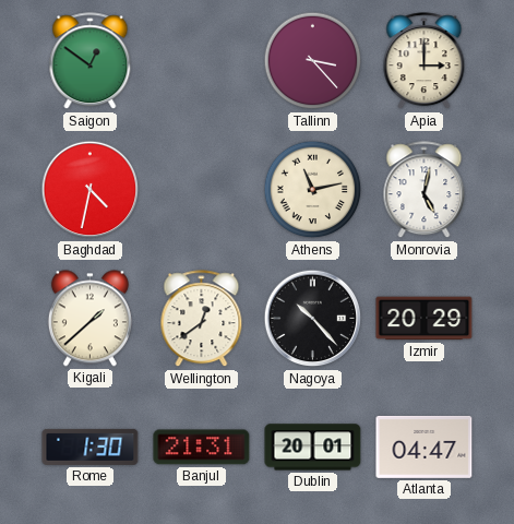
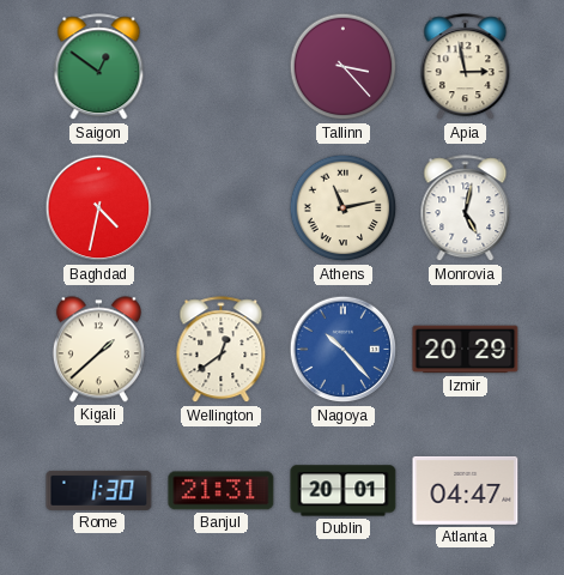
Apia: 3:00 -> 2:58
Nagoya dial: black -> blue
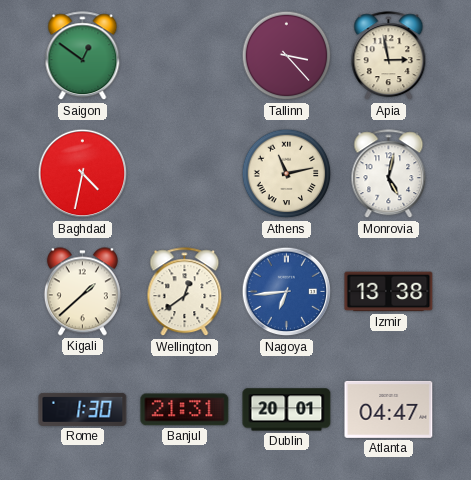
Nagoya: 10:23 -> 6:44
Izmir: 20:29 -> 13:38
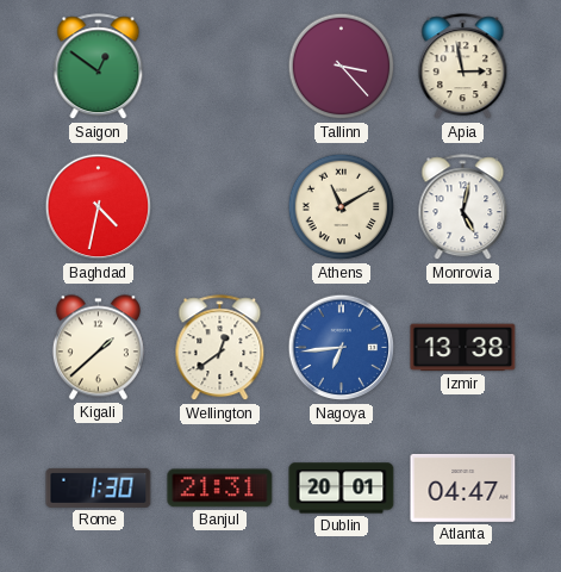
Athens: 11:13 -> 11:10
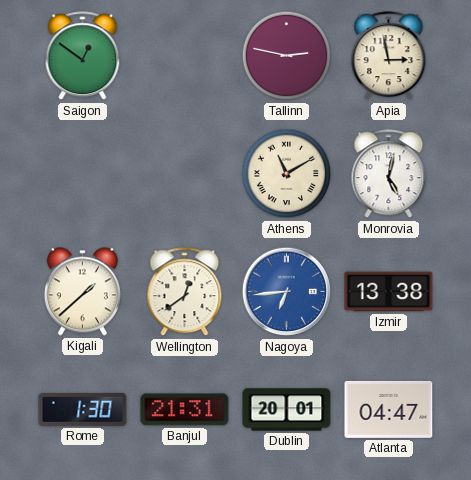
Tallinn: 3:23 -> 2:47
Baghdad: 4:32 -> none
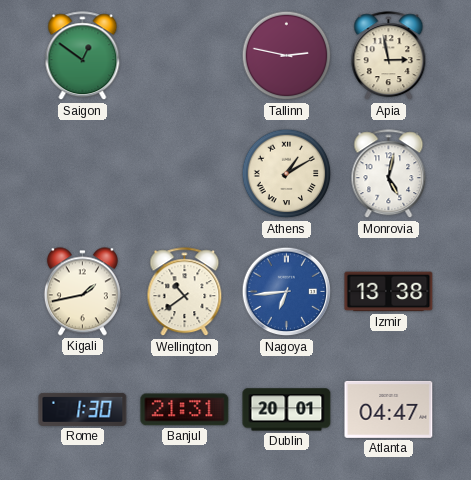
Athens: 11:10 -> 1:10
Kigali: 1:38 -> 1:43
Wellington: 12:39 -> 10:39
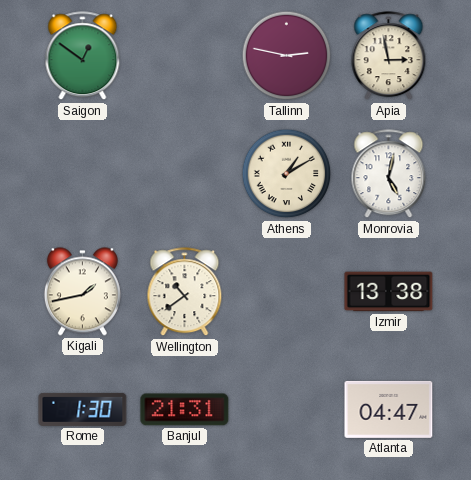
Nagoya: 6:44 -> none
Dublin: 20:01 -> none
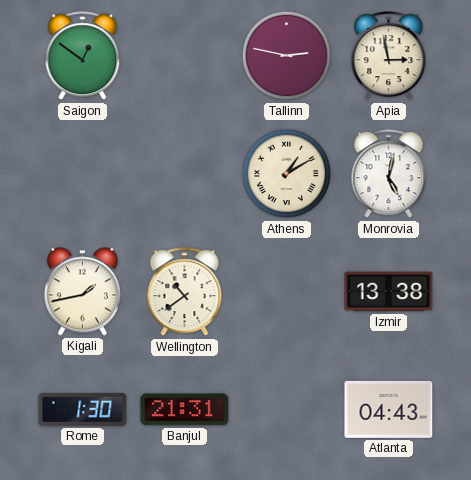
Atlanta: 04:47 -> 04:43
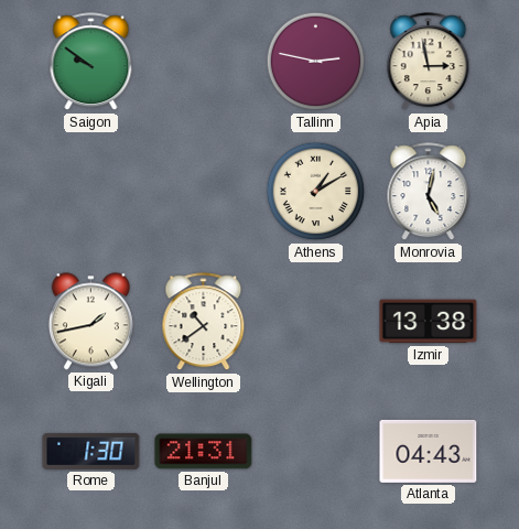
Saigon: 12:51 -> 9:51
